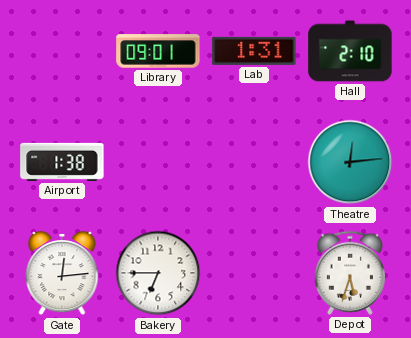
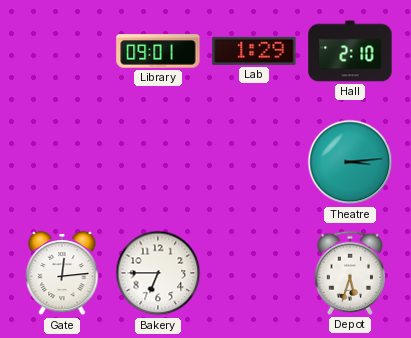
Lab: 1:31 -> 1:29
Airport: 1:38 -> none
Theatre: 12:14 -> 3:14
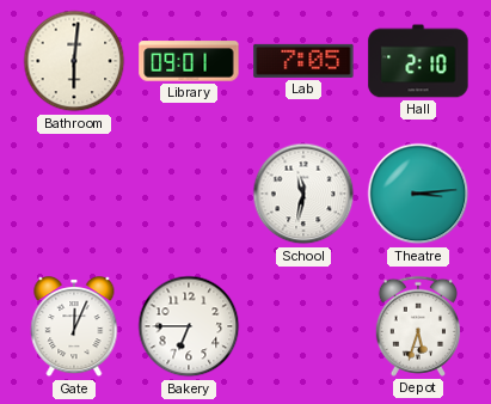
Bathroom: none -> 6:01
Lab: 1:29 -> 7:05
School: none -> 11:32
Gate: 12:14 -> 12:04
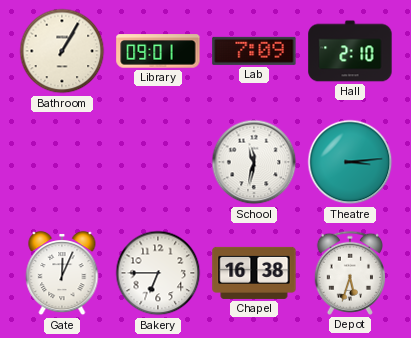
Bathroom: 6:01 -> 1:05
Lab: 7:05 -> 7:09
Chapel: none -> 16:38
